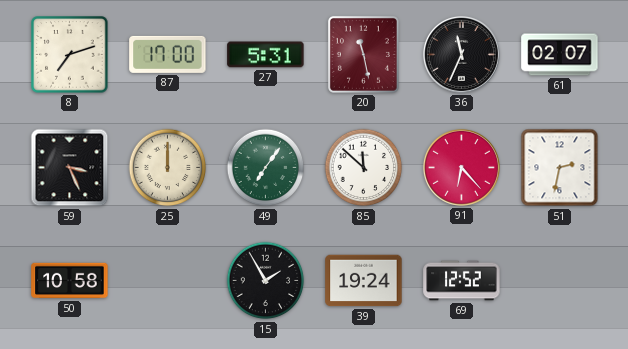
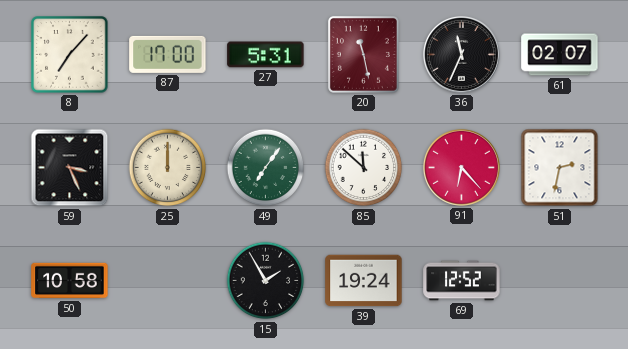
8: 7:12 -> 7:07
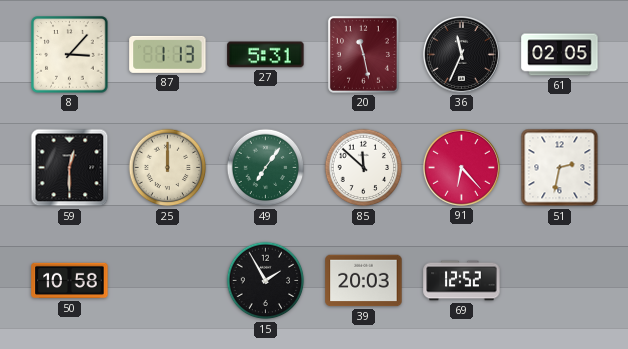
8: 7:07 -> 3:07
87: 17:00 -> 1:13
61: 02:07 -> 02:05
59: 3:26 -> 12:30
39: 19:24 -> 20:03
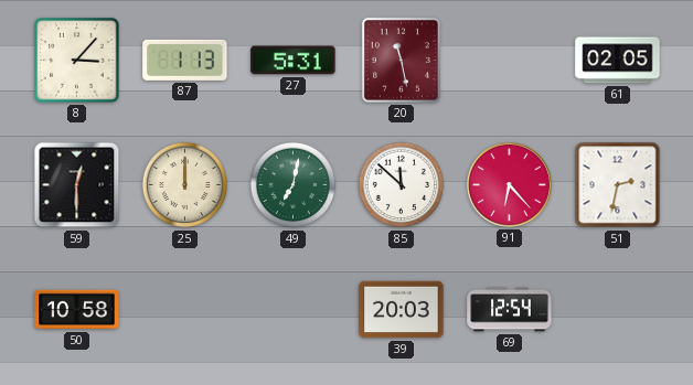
36: 11:34 -> none
49: 7:06 -> 7:02
15: 1:55 -> none
69: 12:52 -> 12:54
